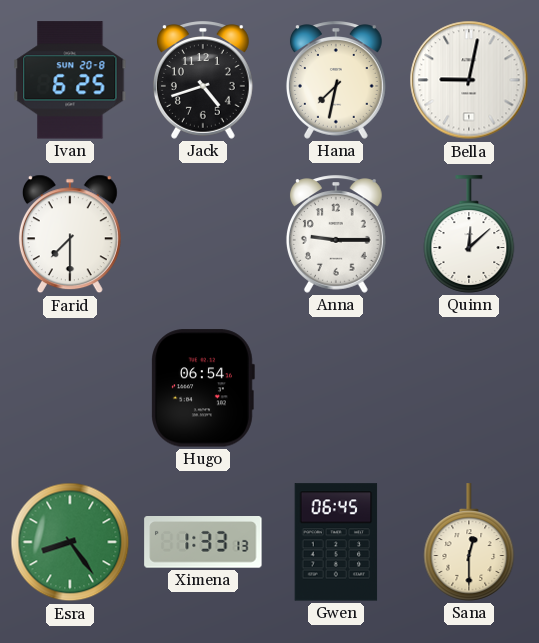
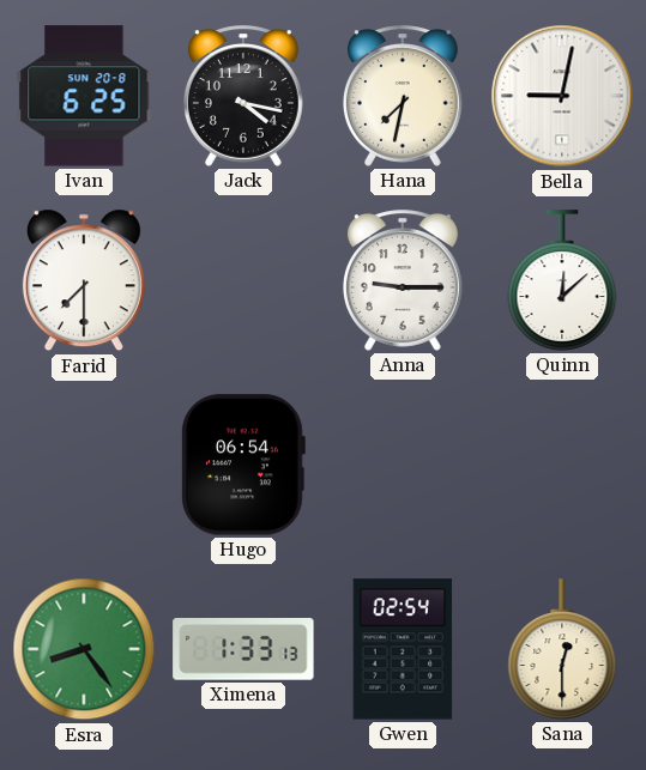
Jack: 4:42 -> 4:17
Gwen: 06:45 -> 02:54
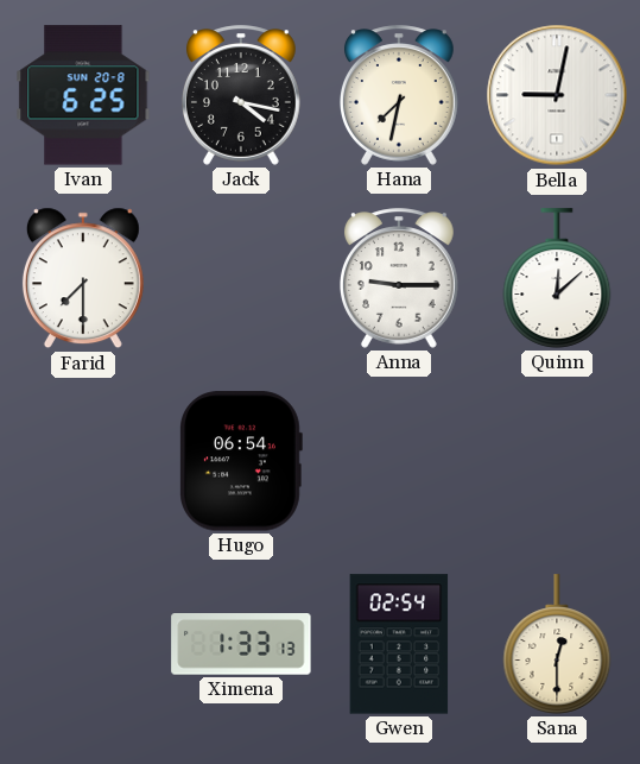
Esra: 8:24 -> none
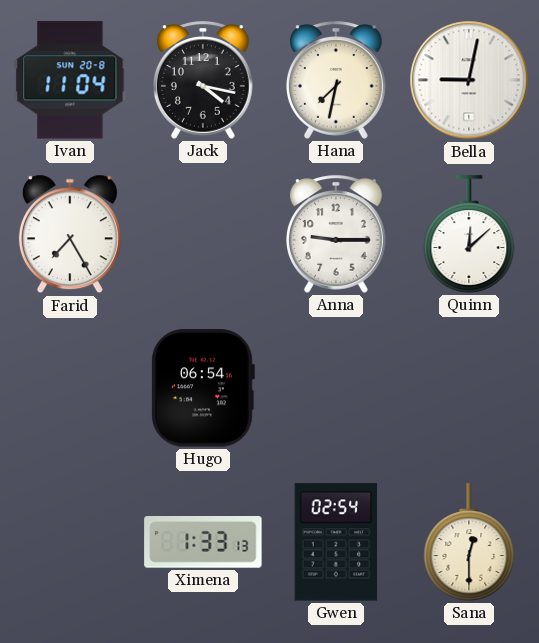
Ivan: 6:25 -> 11:04
Farid: 7:30 -> 7:25
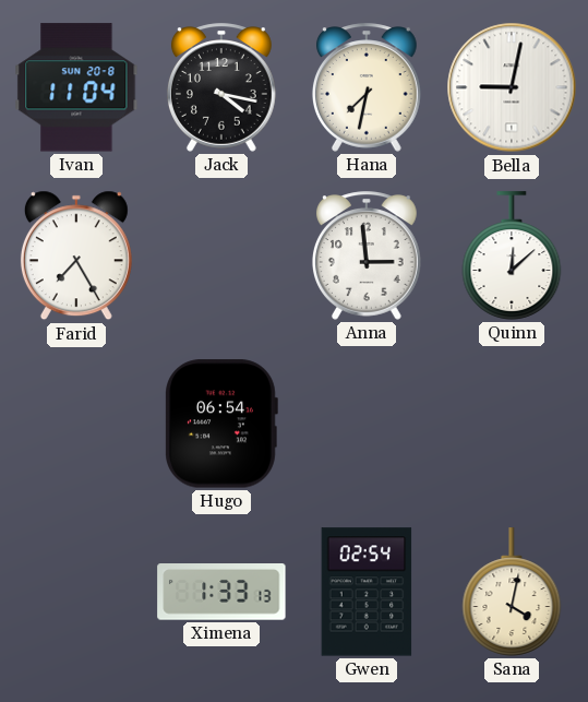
Anna: 9:15 -> 2:59
Sana: 12:30 -> 4:02
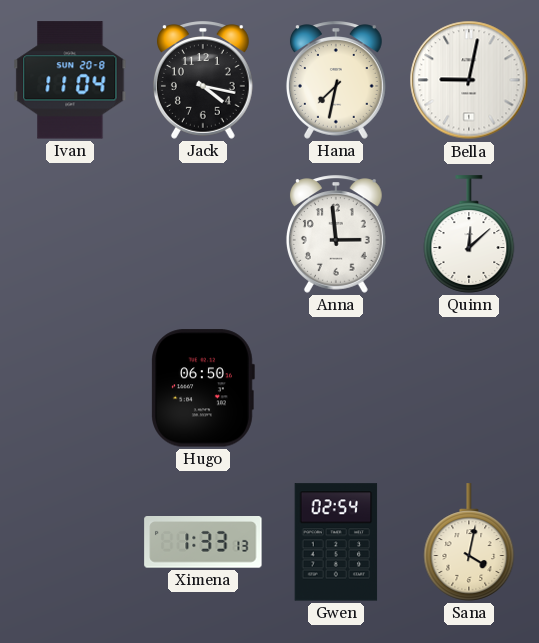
Farid: 7:25 -> none
Hugo: 06:54 -> 06:50
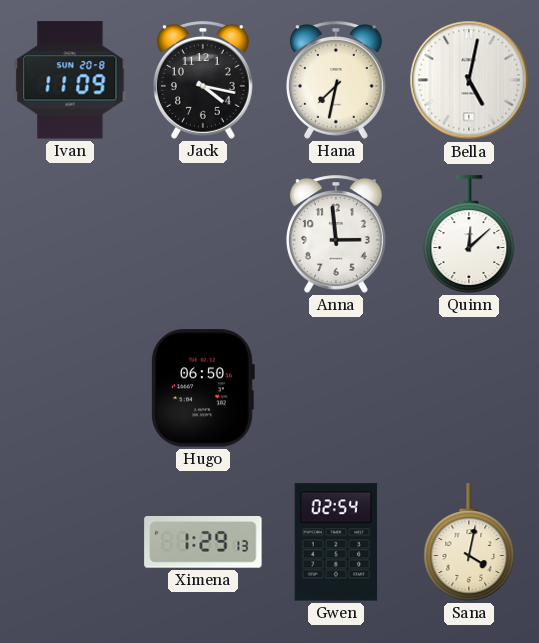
Ivan: 11:04 -> 11:09
Bella: 9:02 -> 5:02
Ximena: 1:33 -> 1:29
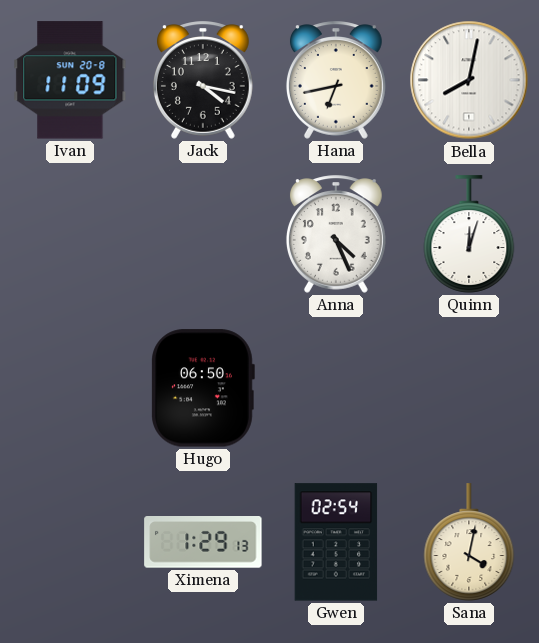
Hana: 7:32 -> 6:43
Bella: 5:02 -> 8:02
Anna: 2:59 -> 4:26
Quinn: 12:08 -> 12:03
